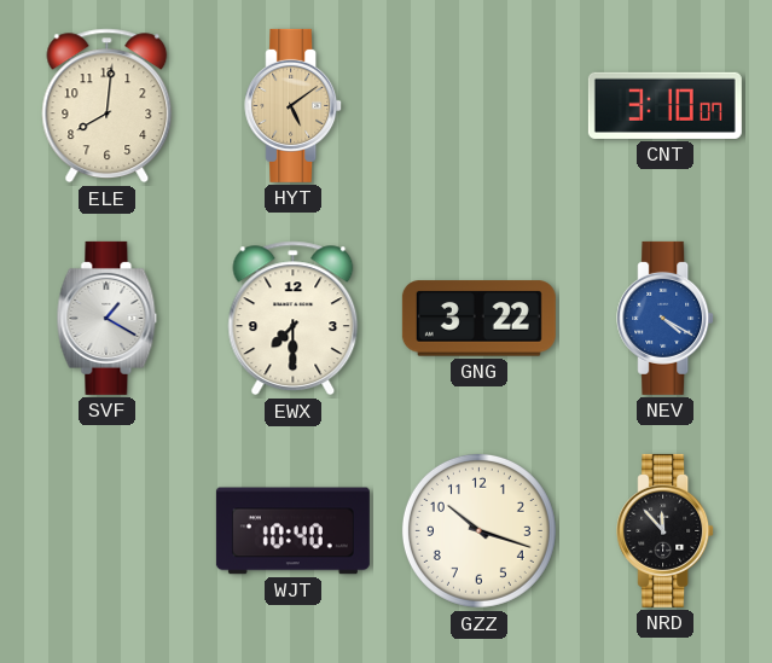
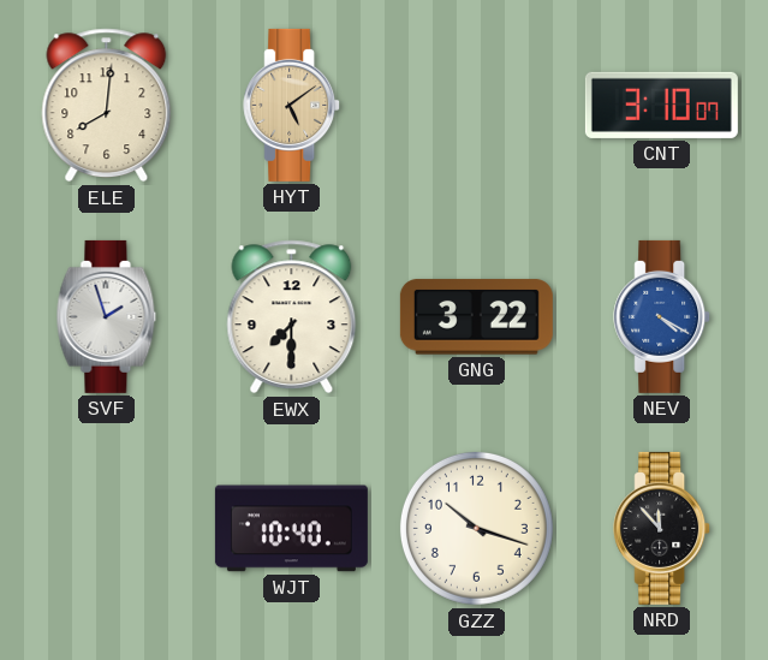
SVF: 1:20 -> 1:57
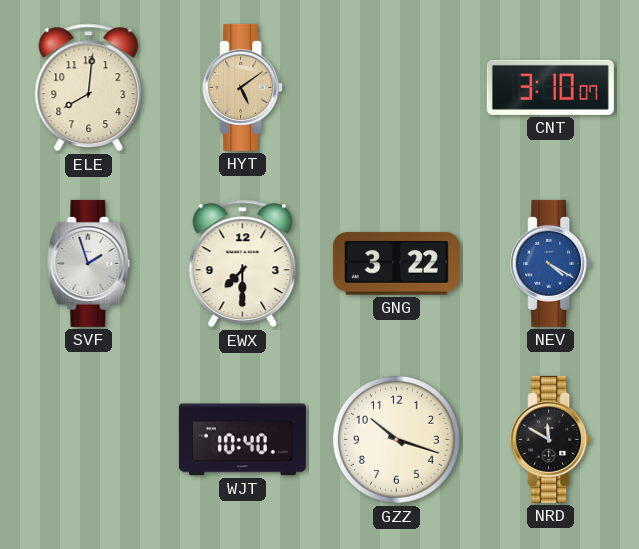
NRD: 11:53 -> 11:50
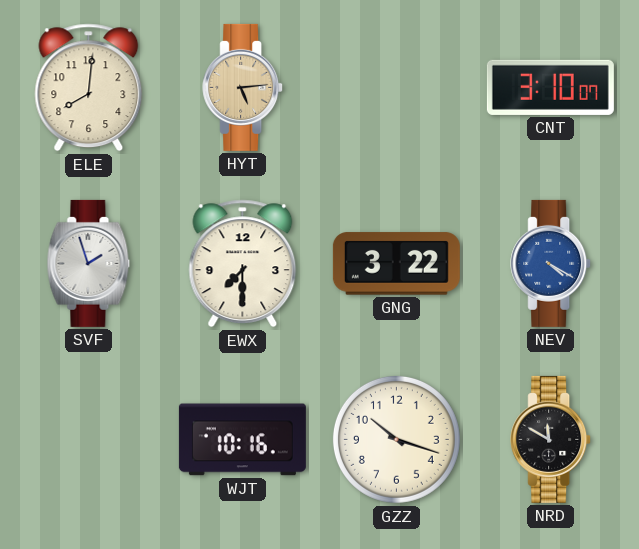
HYT: 5:09 -> 5:14
WJT: 10:40 -> 10:16
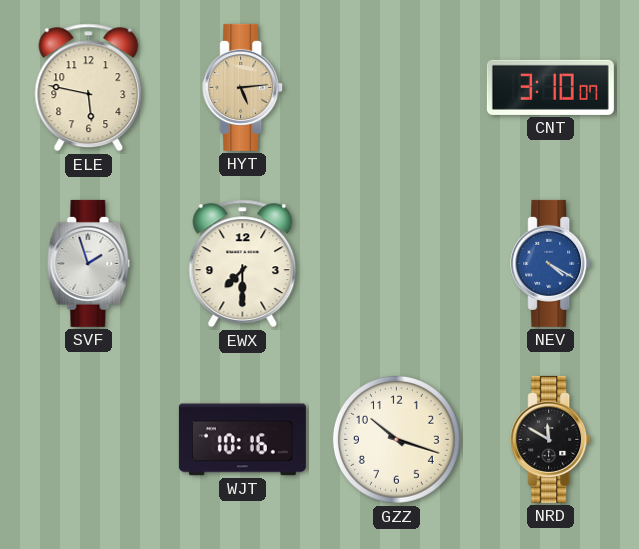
ELE: 8:01 -> 5:47
GNG: 3:22 -> none
